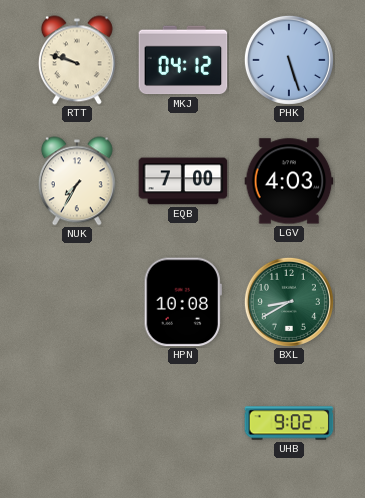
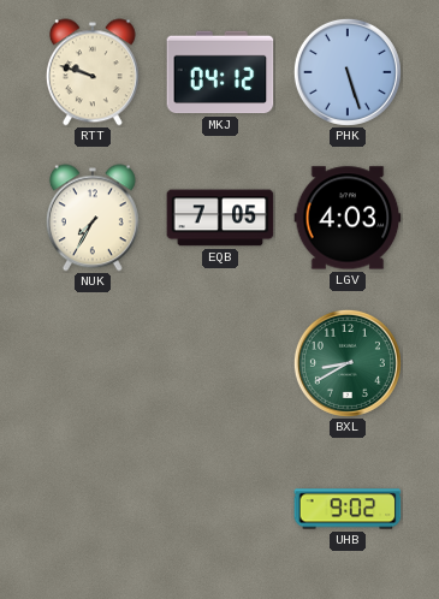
EQB: 7:00 -> 7:05
HPN: 10:08 -> none
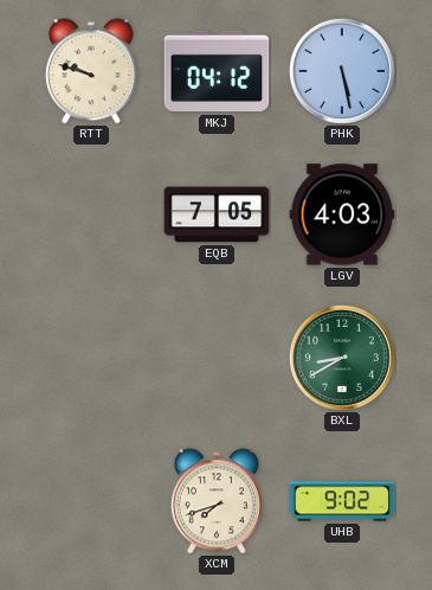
PHK: 5:27 -> 5:28
NUK: 7:35 -> none
XCM: none -> 7:42
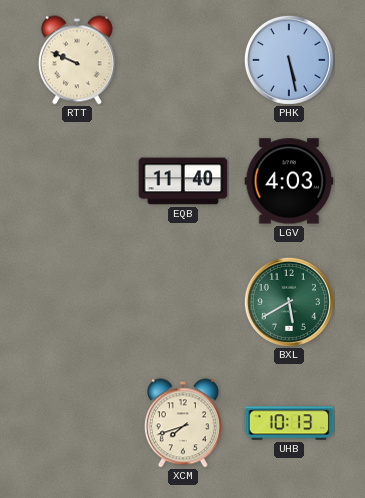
RTT: 9:48 -> 9:49
MKJ: 04:12 -> none
EQB: 7:05 -> 11:40
BXL: 8:40 -> 5:40
UHB: 9:02 -> 10:13
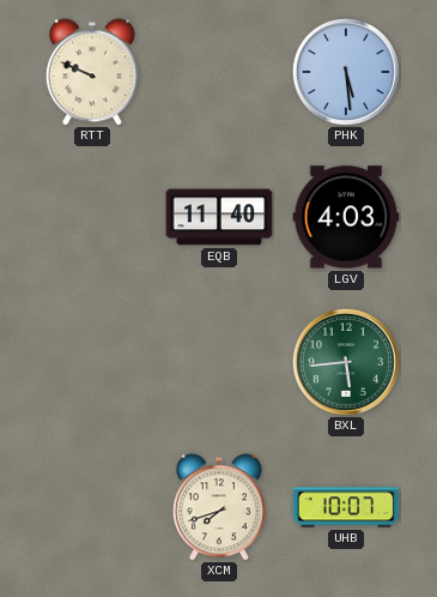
PHK: 5:28 -> 5:29
BXL: 5:40 -> 5:44
UHB: 10:13 -> 10:07
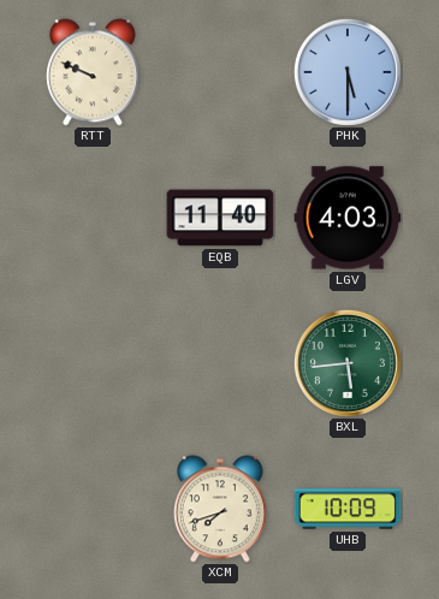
PHK: 5:29 -> 5:30
UHB: 10:07 -> 10:09
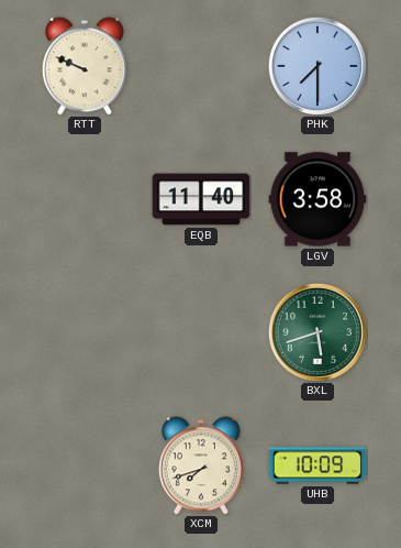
PHK: 5:30 -> 7:30
LGV: 4:03 -> 3:58
BXL: 5:44 -> 5:42
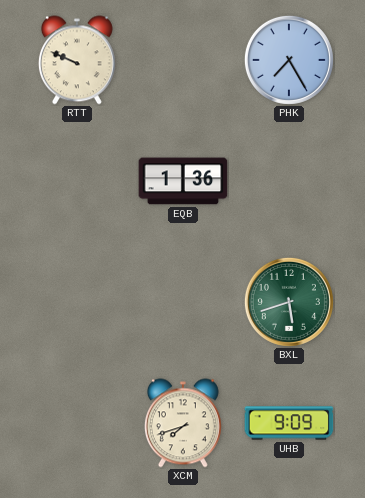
PHK: 7:30 -> 7:25
EQB: 11:40 -> 1:36
LGV: 3:58 -> none
UHB: 10:09 -> 9:09
